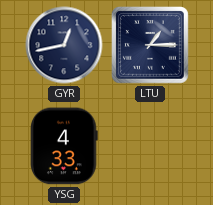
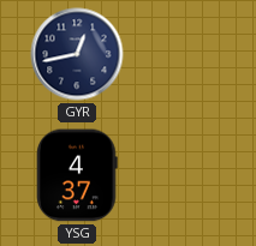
LTU: 1:15 -> none
YSG: 4:33 -> 4:37
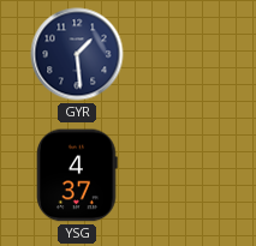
GYR: 12:43 -> 1:29
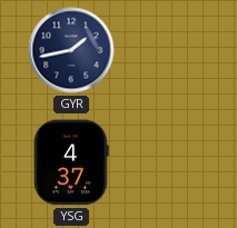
GYR: 1:29 -> 1:43
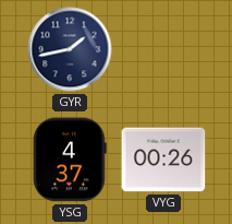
VYG: none -> 00:26
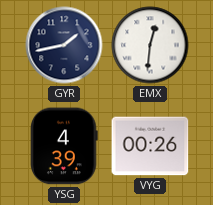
EMX: none -> 12:31
YSG: 4:37 -> 4:39
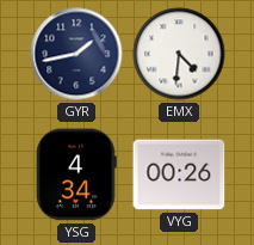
EMX: 12:31 -> 4:31
YSG: 4:39 -> 4:34
